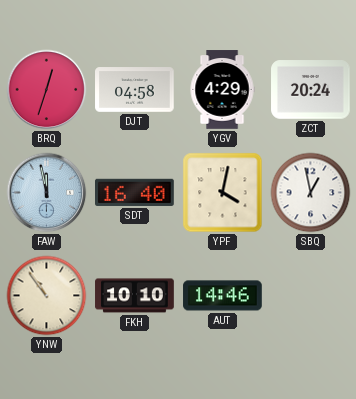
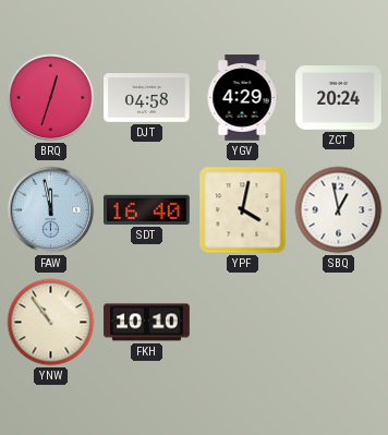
AUT: 14:46 -> none
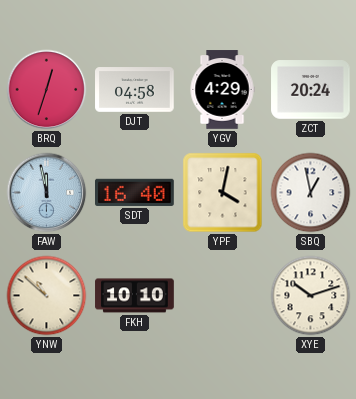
YNW: 10:54 -> 10:52
XYE: none -> 10:12
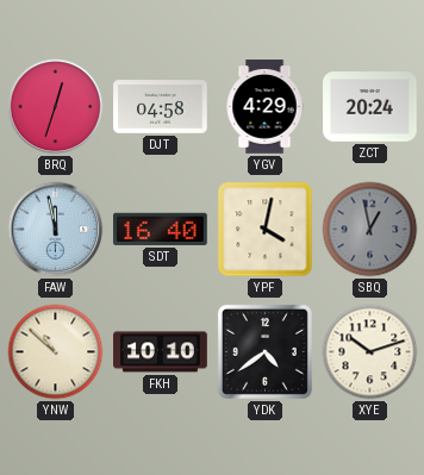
SBQ dial: white -> grey
YDK: none -> 4:39
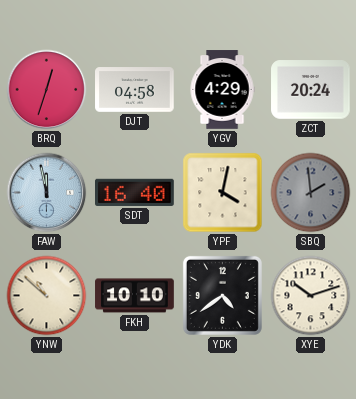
SBQ: 12:58 -> 1:59
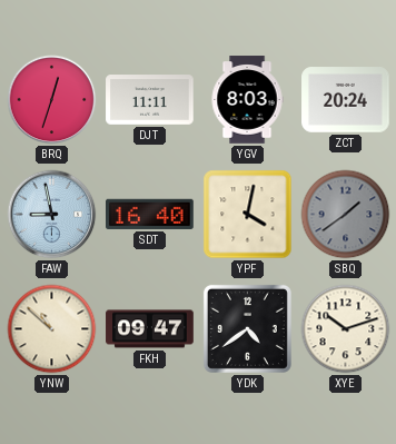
DJT: 04:58 -> 11:11
YGV: 4:29 -> 8:03
FAW: 11:58 -> 8:58
SBQ: 1:59 -> 1:39
FKH: 10:10 -> 09:47
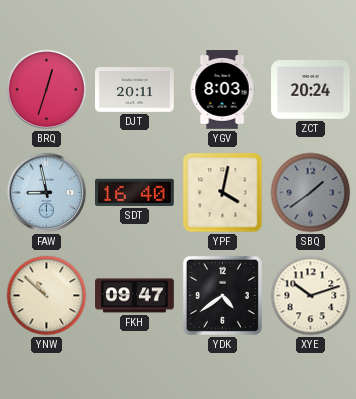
DJT: 11:11 -> 20:11
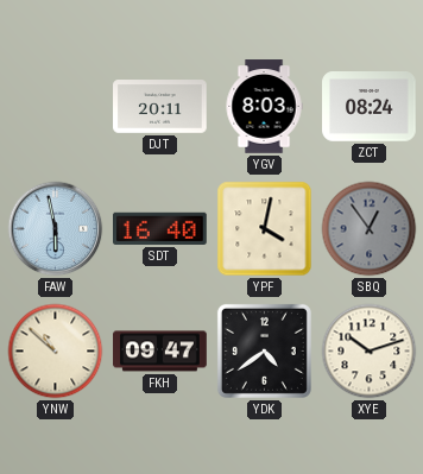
BRQ: 12:33 -> none
ZCT: 20:24 -> 08:24
FAW: 8:58 -> 5:58
SBQ: 1:39 -> 12:54
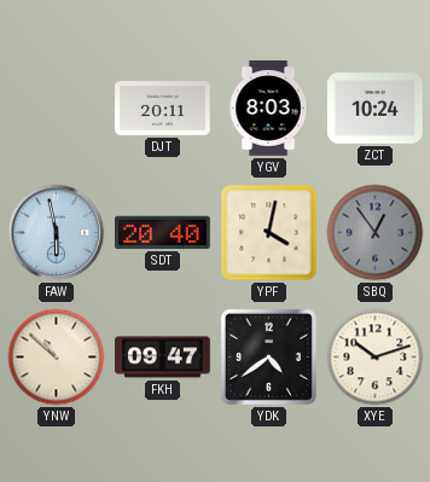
ZCT: 08:24 -> 10:24
SDT: 16:40 -> 20:40
